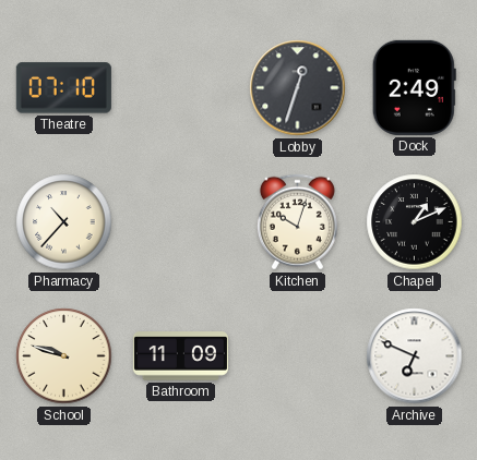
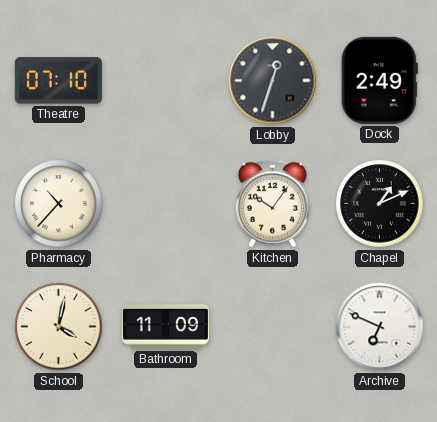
Kitchen: 10:03 -> 10:06
School: 9:48 -> 4:02
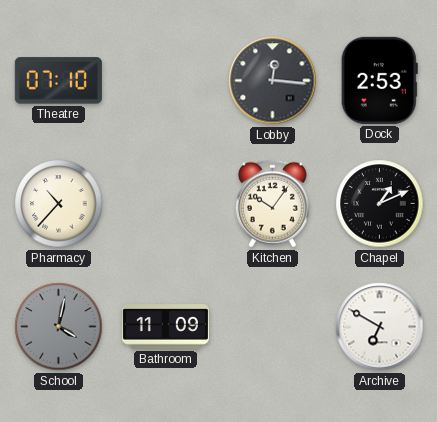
Lobby: 12:33 -> 12:16
Dock: 2:49 -> 2:53
School dial: cream -> grey
Archive: 6:49 -> 6:50
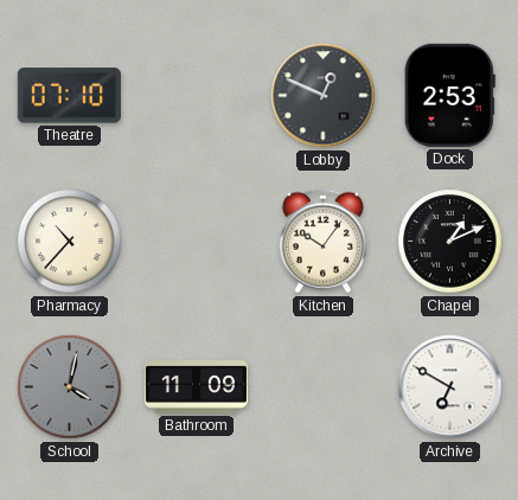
Lobby: 12:16 -> 12:49
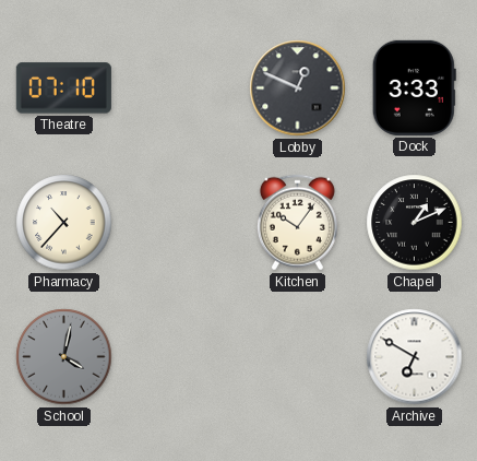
Dock: 2:53 -> 3:33
Bathroom: 11:09 -> none
